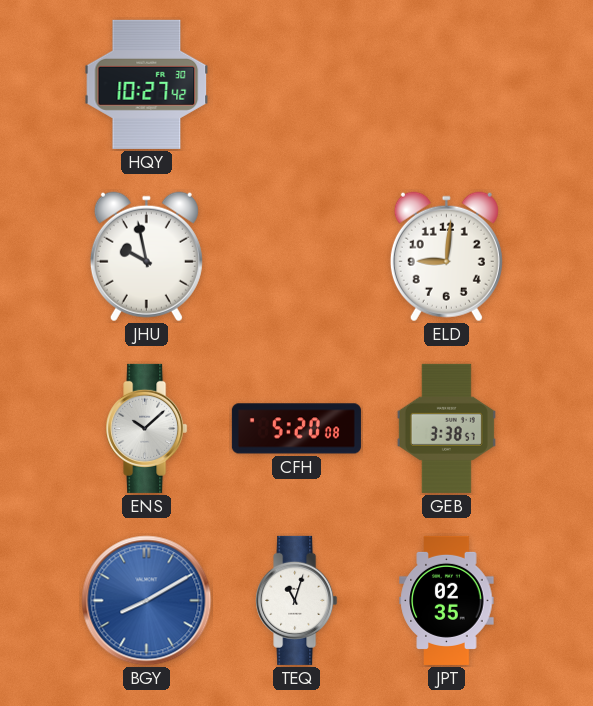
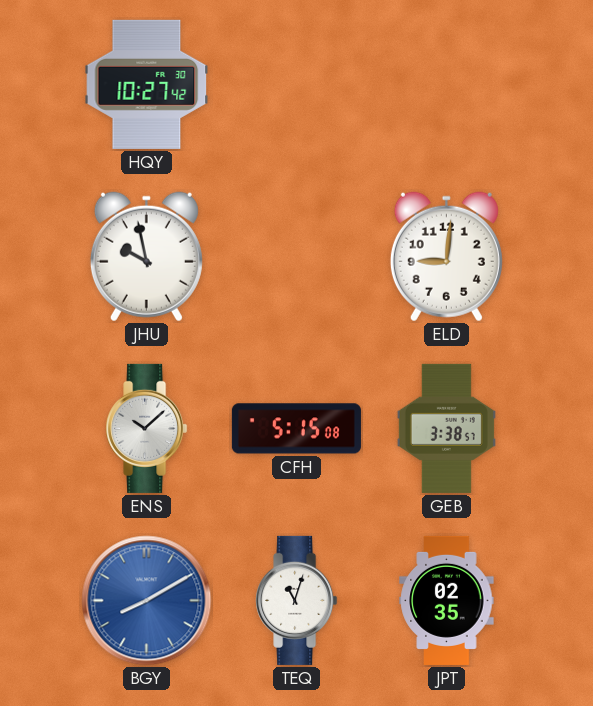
CFH: 5:20 -> 5:15
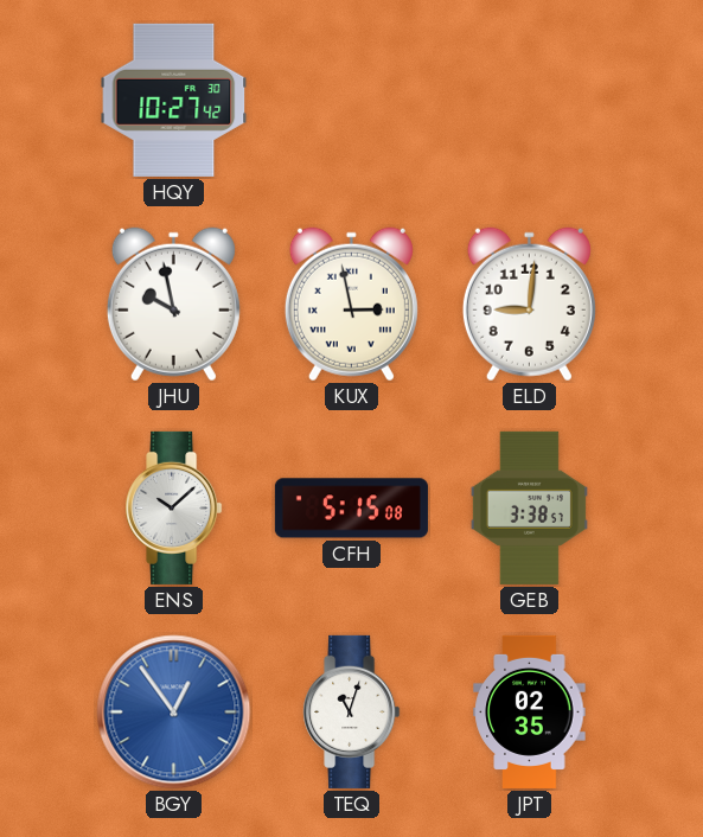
KUX: none -> 2:58
BGY: 8:10 -> 12:54
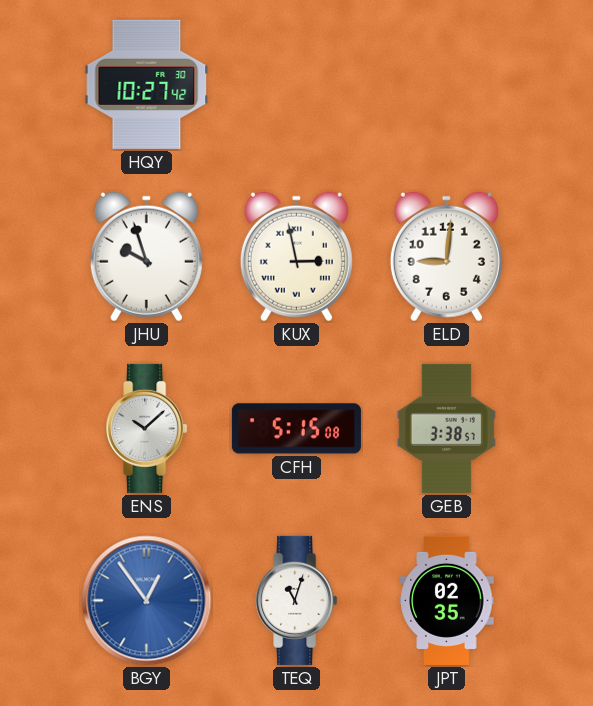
JHU: 9:58 -> 9:57
